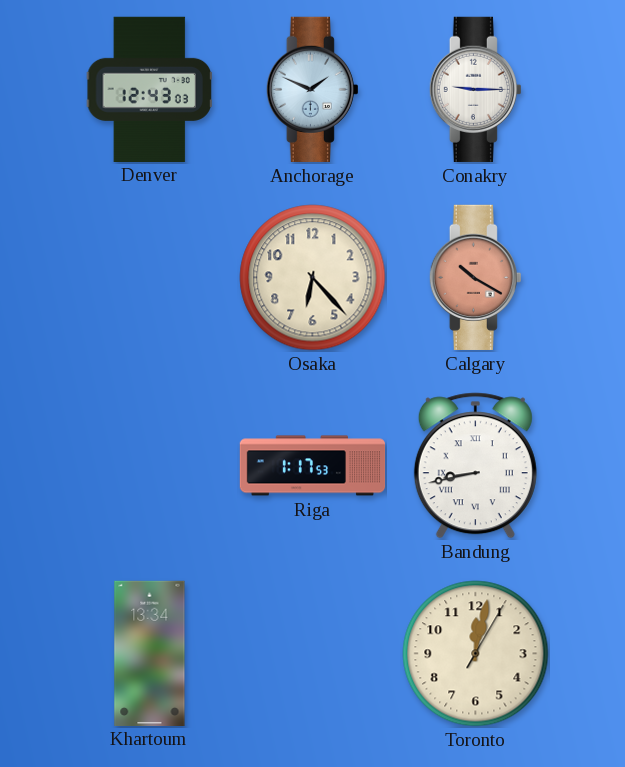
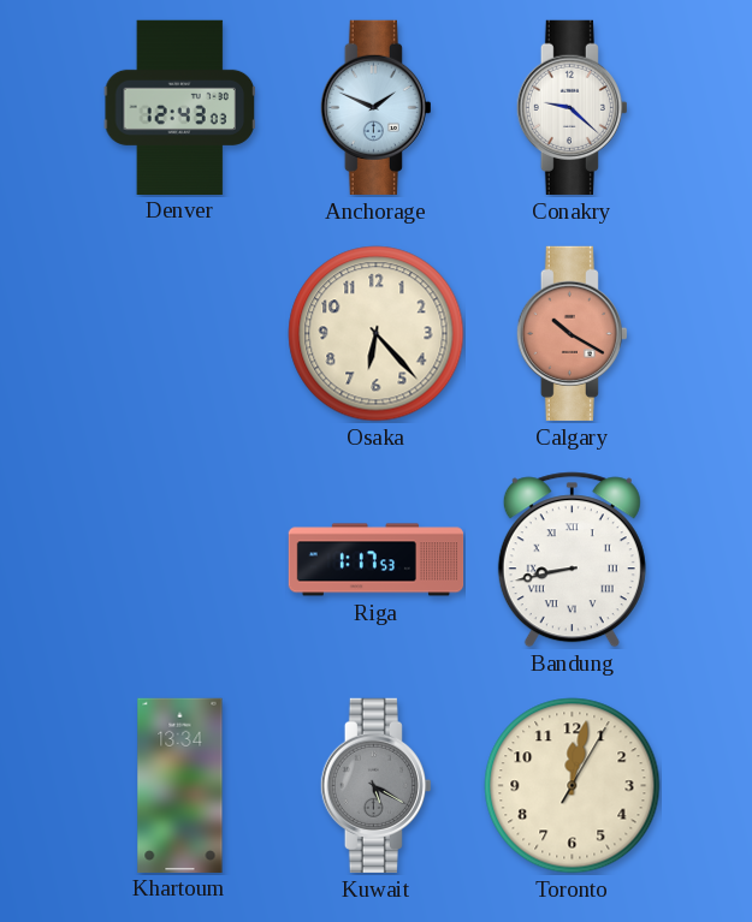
Conakry: 9:15 -> 9:22
Kuwait: none -> 5:20
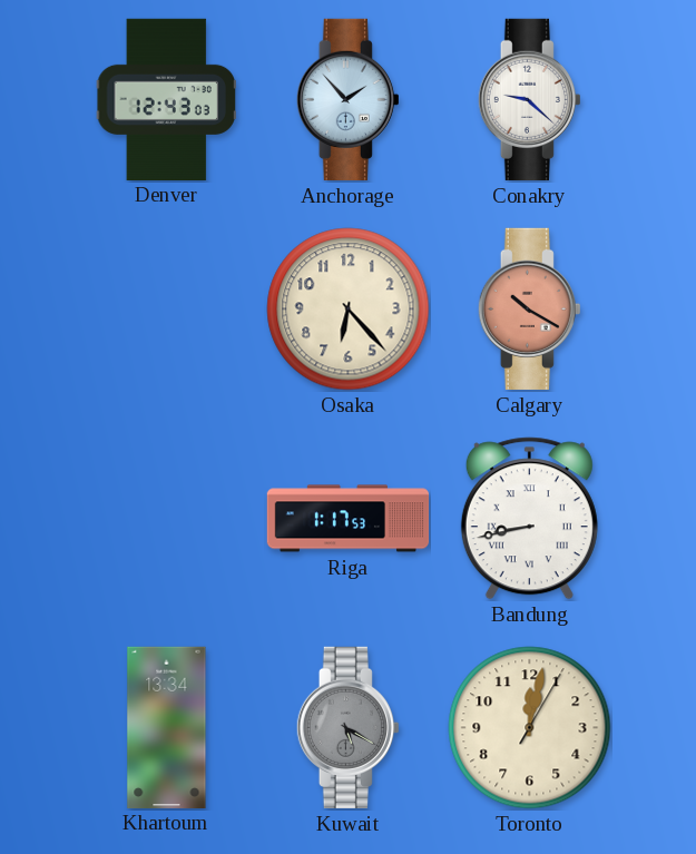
Anchorage: 1:49 -> 1:53
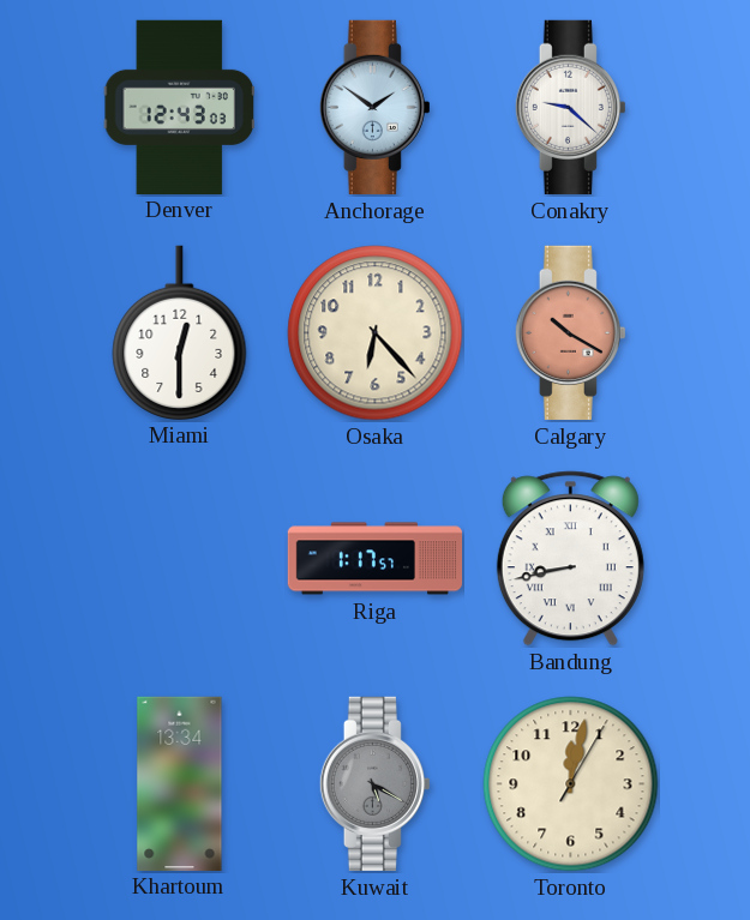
Anchorage: 1:53 -> 1:51
Miami: none -> 12:30
Riga: 1:17:53 -> 1:17:57
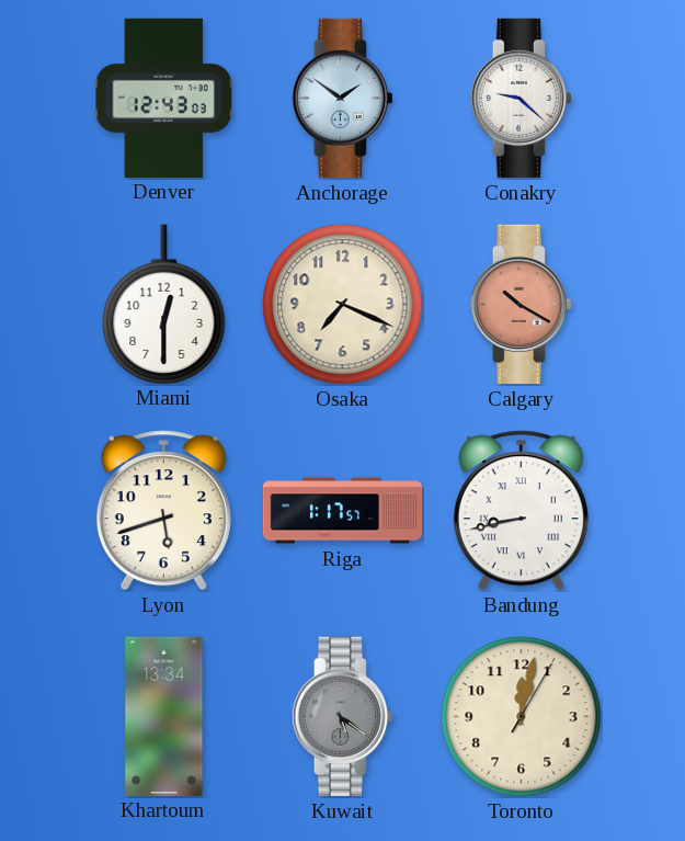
Osaka: 6:23 -> 7:19
Lyon: none -> 5:42
Kuwait: 5:20 -> 5:21
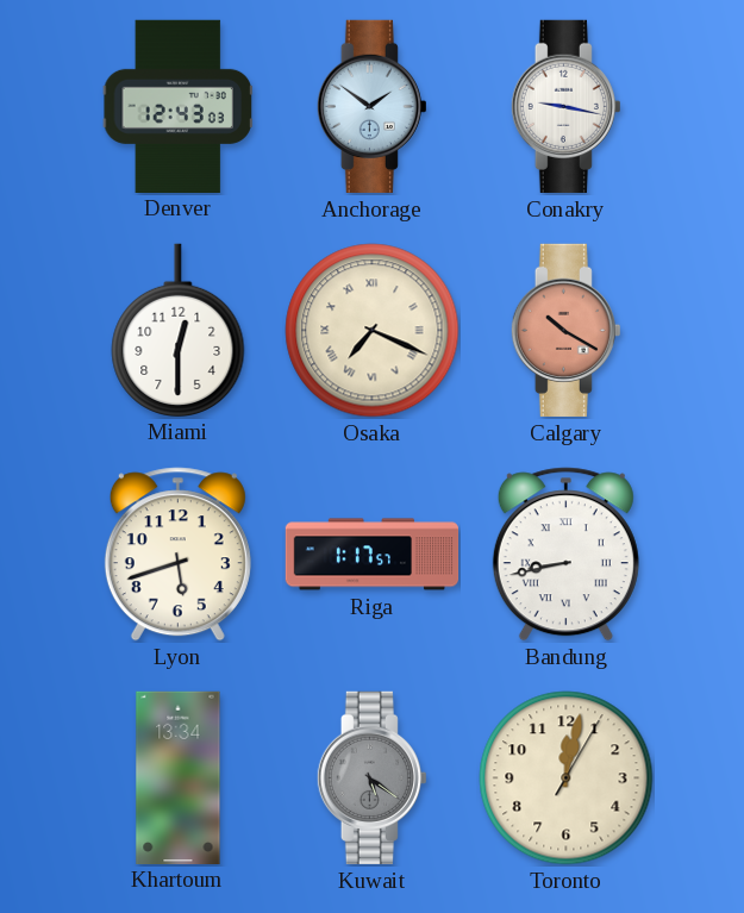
Conakry: 9:22 -> 9:17
Osaka numerals: Arabic -> Roman
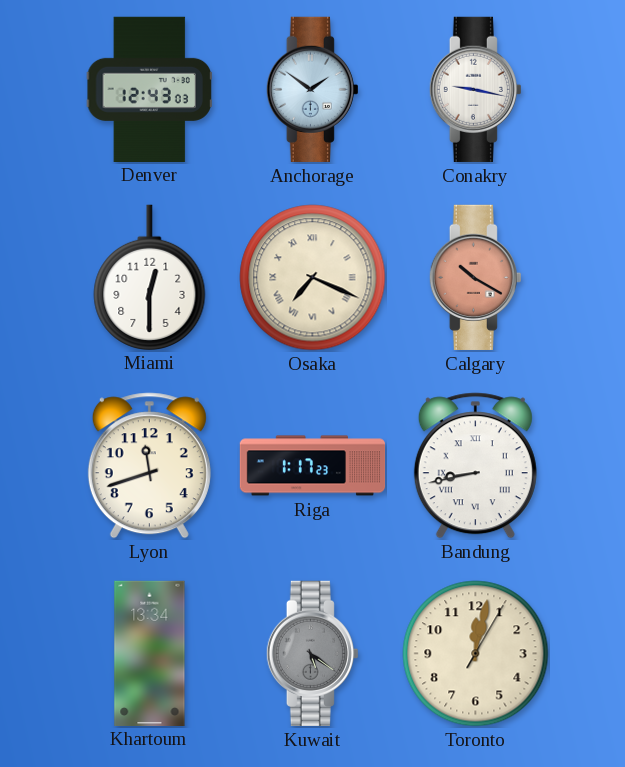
Lyon: 5:42 -> 11:42
Riga: 1:17:57 -> 1:17:23
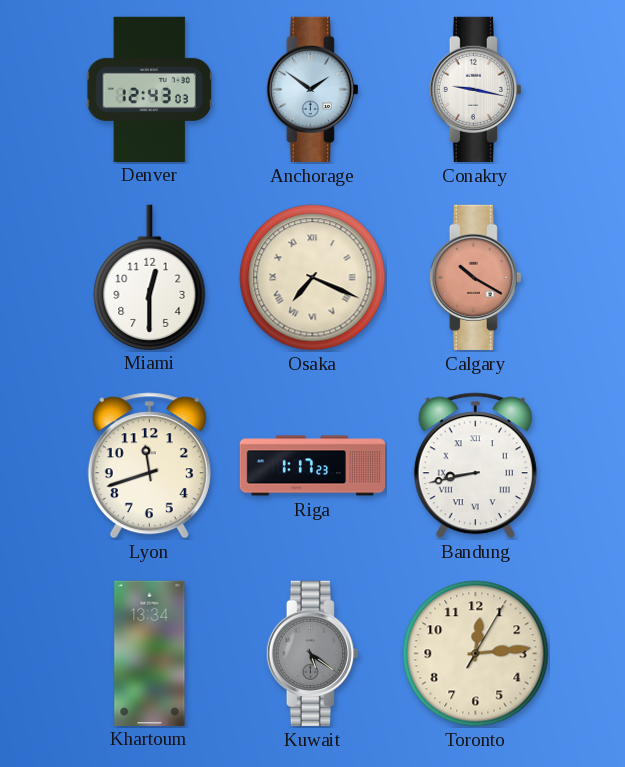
Toronto: 12:02 -> 12:14
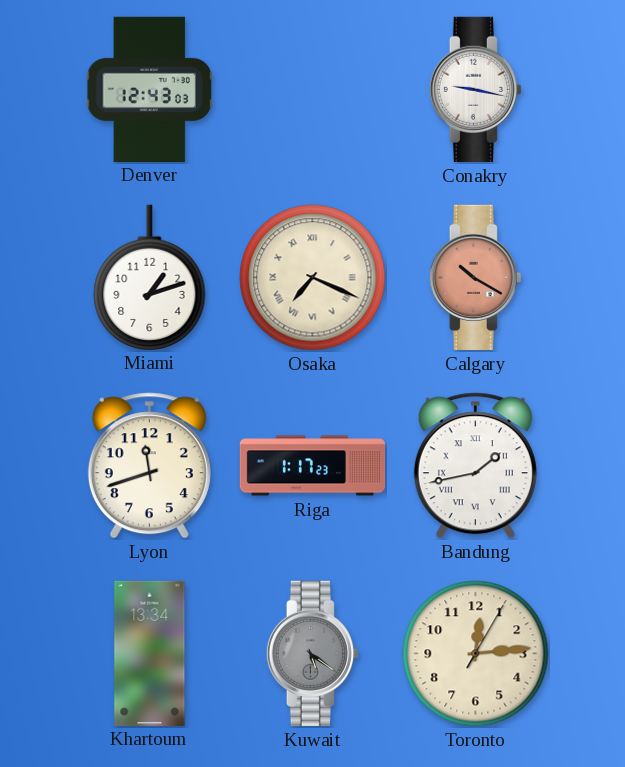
Anchorage: 1:51 -> none
Miami: 12:30 -> 1:12
Bandung: 8:43 -> 1:43
